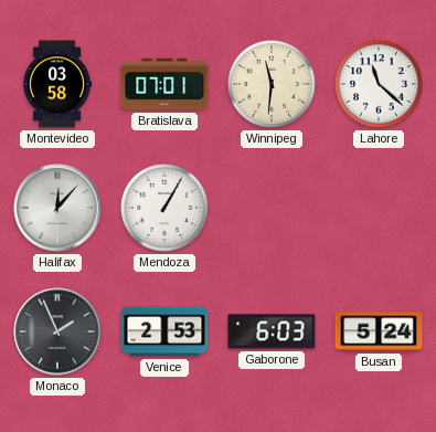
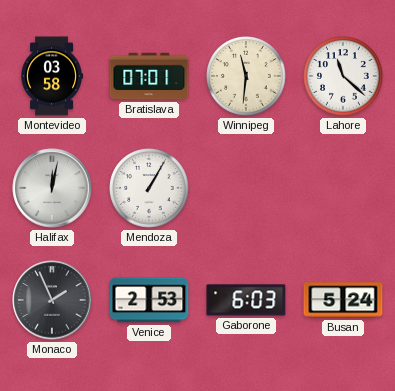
Halifax: 12:07 -> 12:02
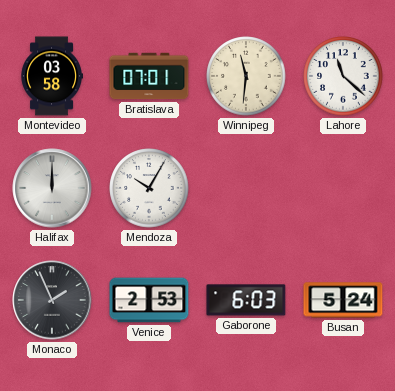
Halifax: 12:02 -> 12:00
Mendoza: 1:05 -> 10:05
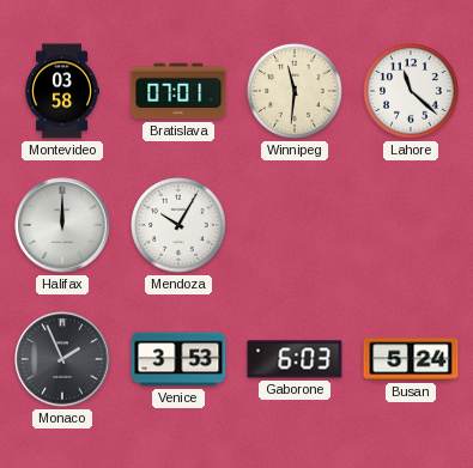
Venice: 2:53 -> 3:53
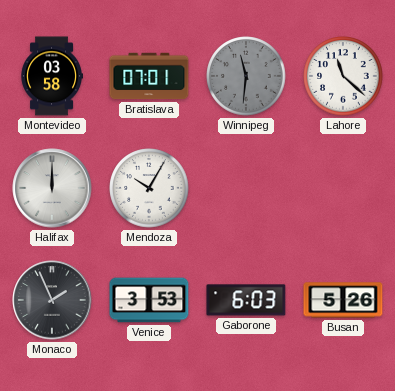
Winnipeg dial: cream -> grey
Busan: 5:24 -> 5:26
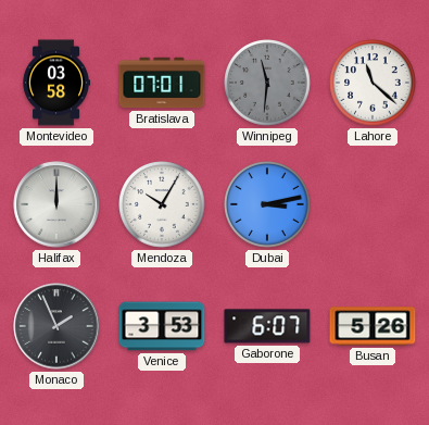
Dubai: none -> 3:13
Gaborone: 6:03 -> 6:07
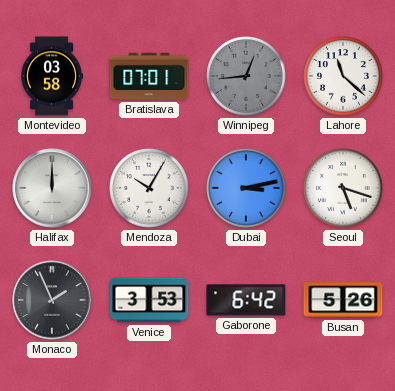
Winnipeg: 11:31 -> 12:44
Seoul: none -> 5:18
Gaborone: 6:07 -> 6:42
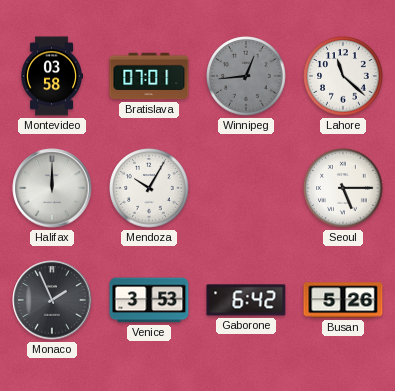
Dubai: 3:13 -> none
Seoul: 5:18 -> 5:15
